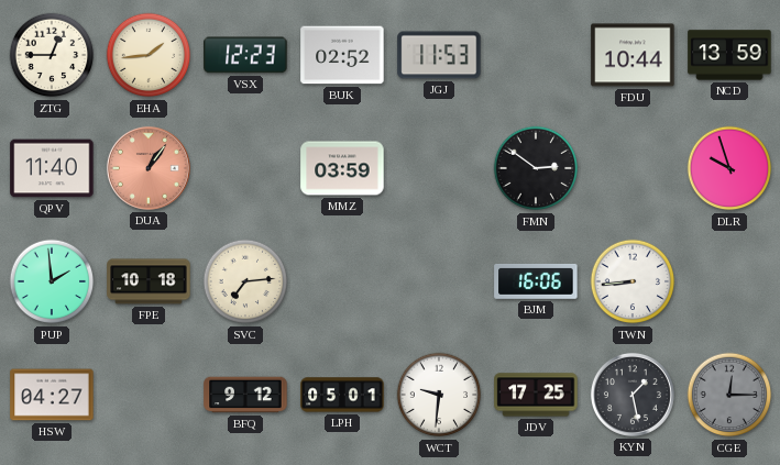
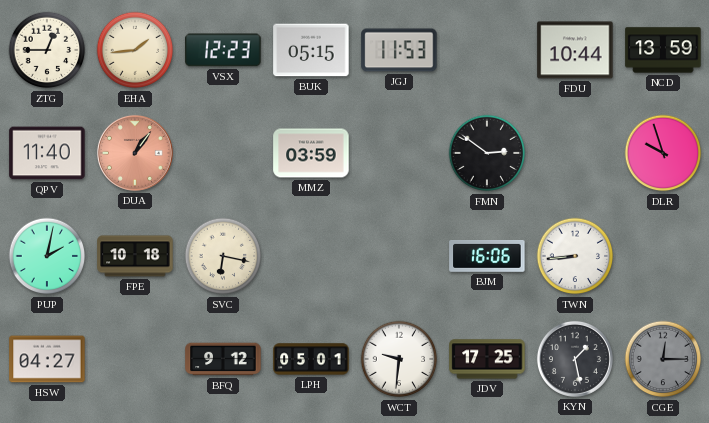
BUK: 02:52 -> 05:15
PUP: 1:59 -> 2:02
SVC: 7:14 -> 6:17
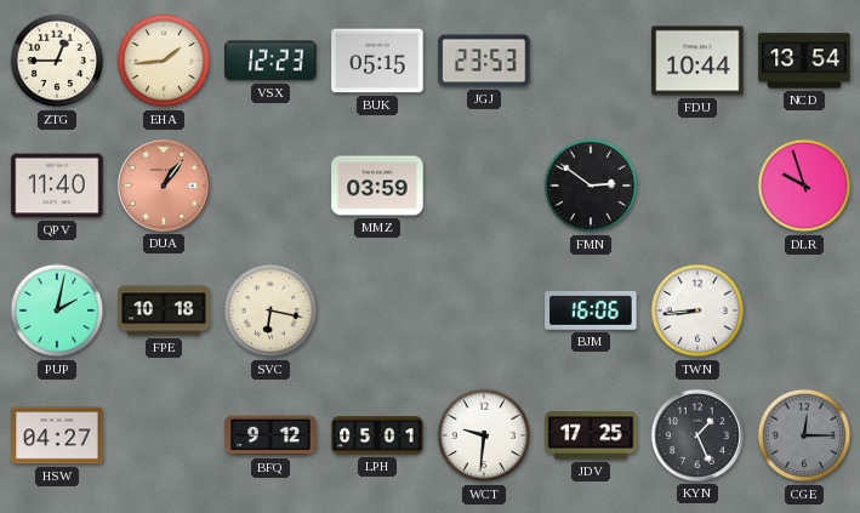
JGJ: 11:53 -> 23:53
NCD: 13:59 -> 13:54
KYN: 1:28 -> 1:26
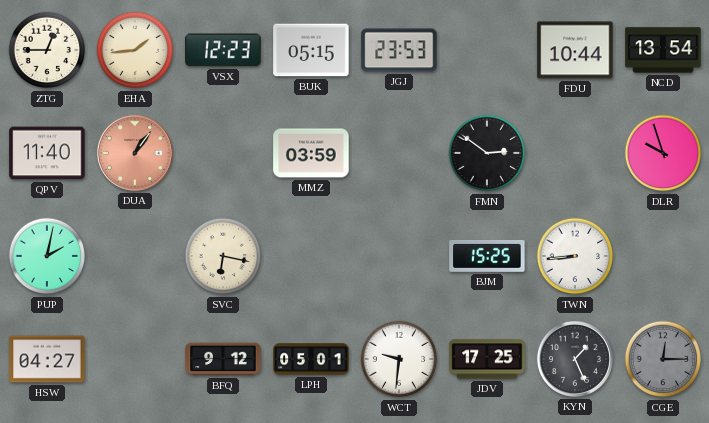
FPE: 10:18 -> none
BJM: 16:06 -> 15:25
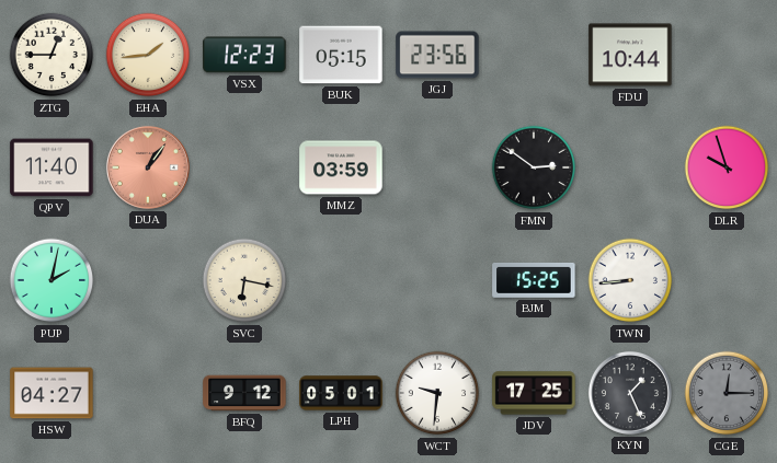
JGJ: 23:53 -> 23:56
NCD: 13:54 -> none
